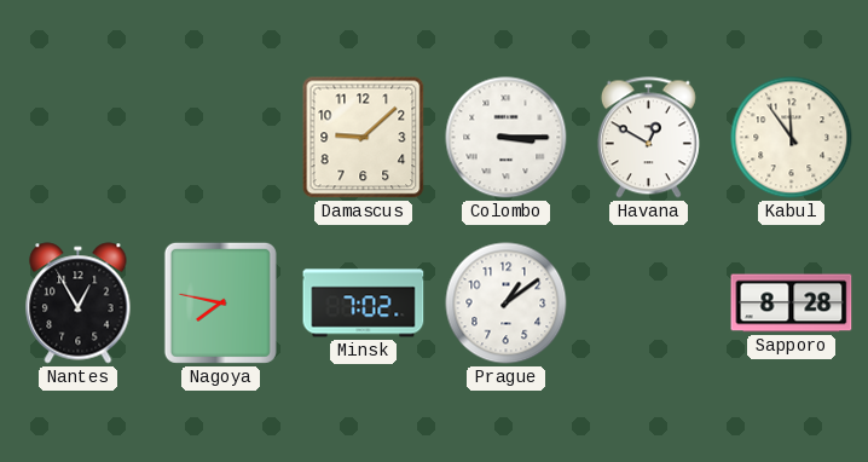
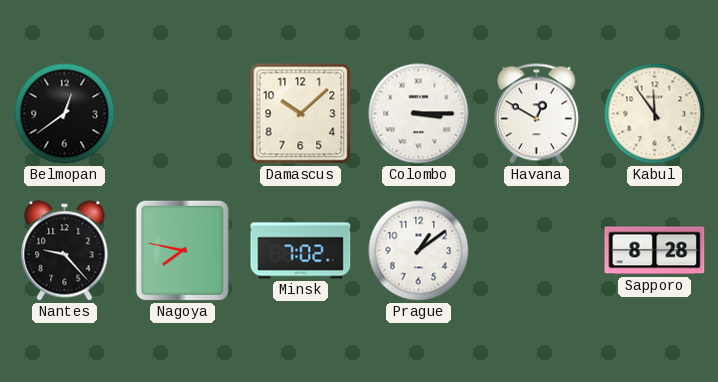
Belmopan: none -> 12:39
Damascus: 9:08 -> 10:08
Nantes: 12:55 -> 9:23
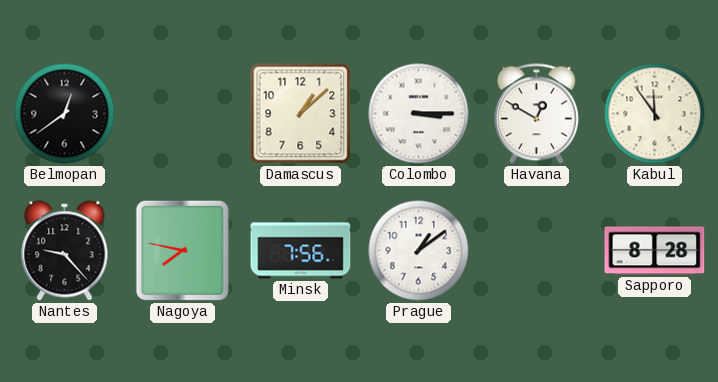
Damascus: 10:08 -> 1:08
Minsk: 7:02 -> 7:56
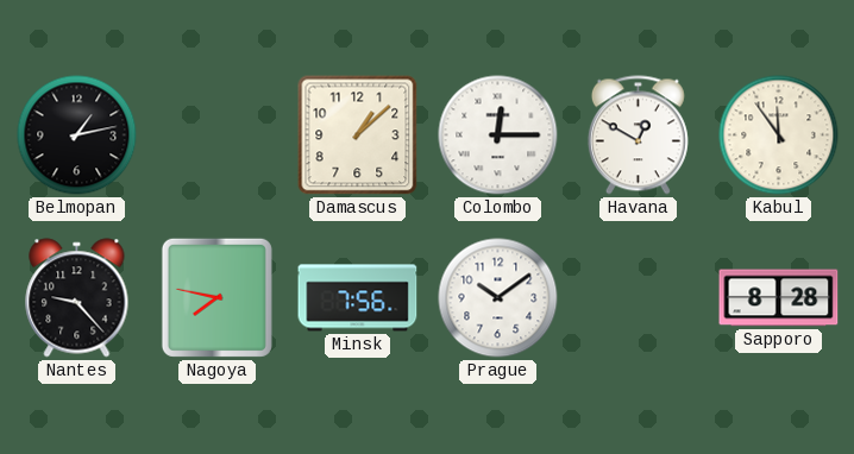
Belmopan: 12:39 -> 1:13
Colombo: 3:15 -> 12:15
Prague: 1:09 -> 10:09
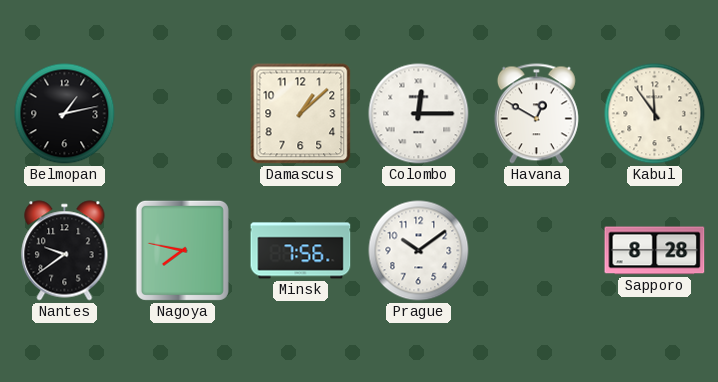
Nantes: 9:23 -> 9:39
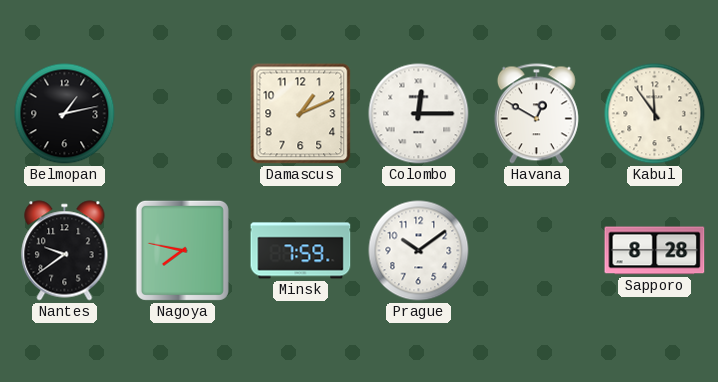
Damascus: 1:08 -> 1:11
Minsk: 7:56 -> 7:59
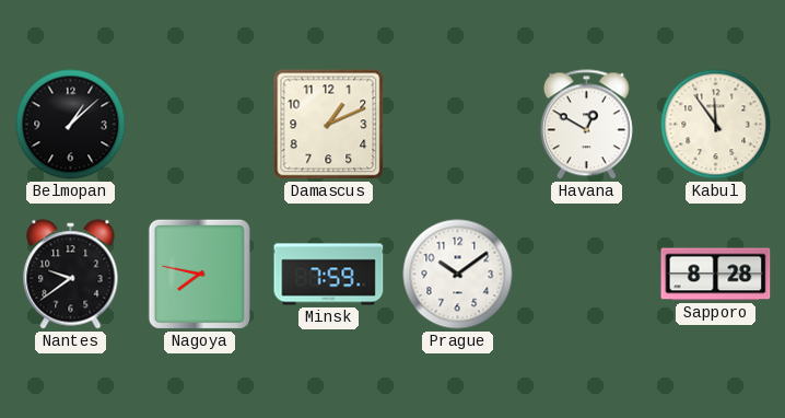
Belmopan: 1:13 -> 1:08
Colombo: 12:15 -> none
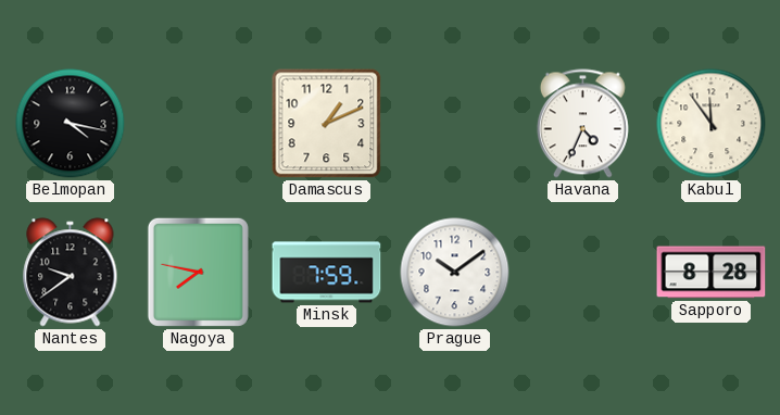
Belmopan: 1:08 -> 4:17
Havana: 12:50 -> 4:34
